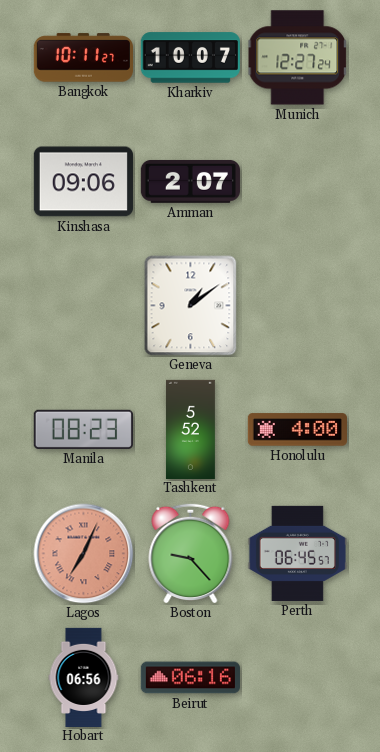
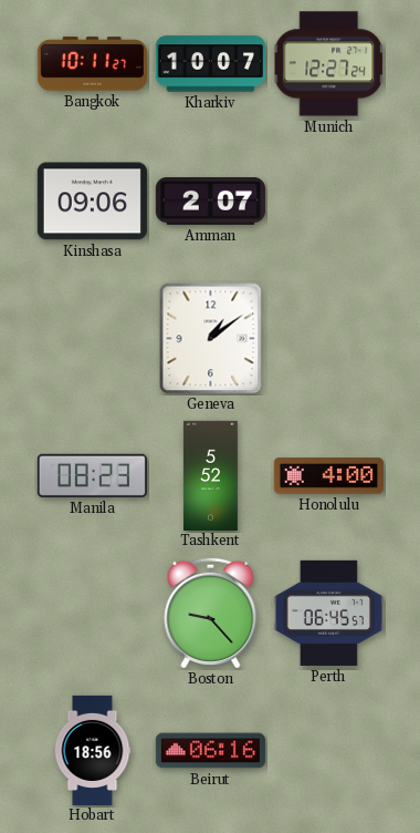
Lagos: 7:04 -> none
Hobart: 06:56 -> 18:56
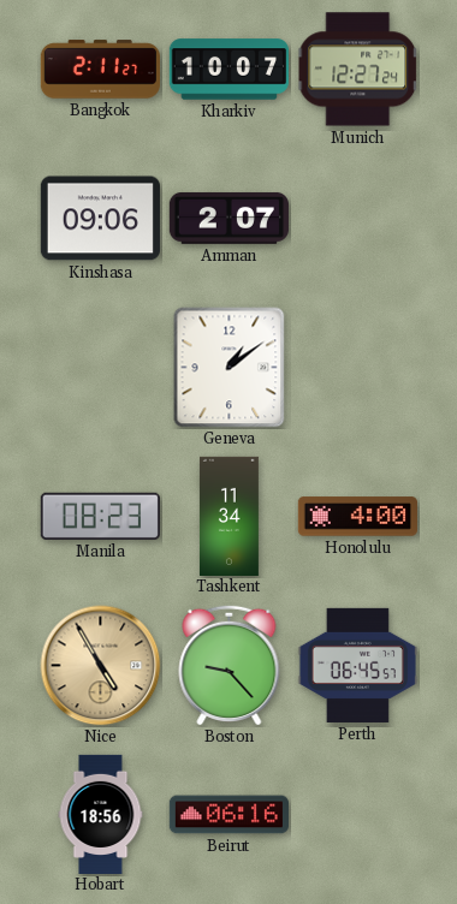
Bangkok: 10:11 -> 2:11
Tashkent: 5:52 -> 11:34
Nice: none -> 4:55
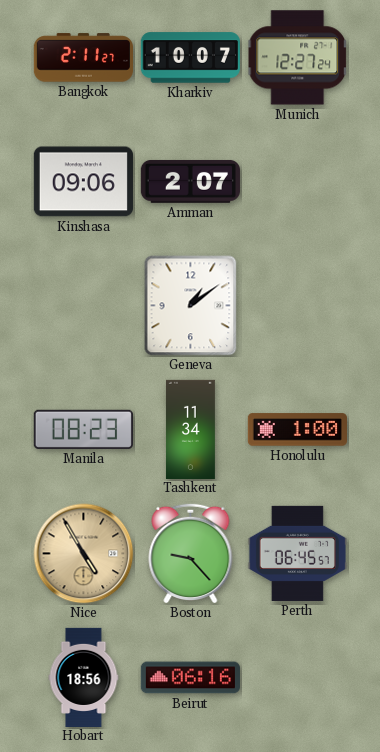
Honolulu: 4:00 -> 1:00
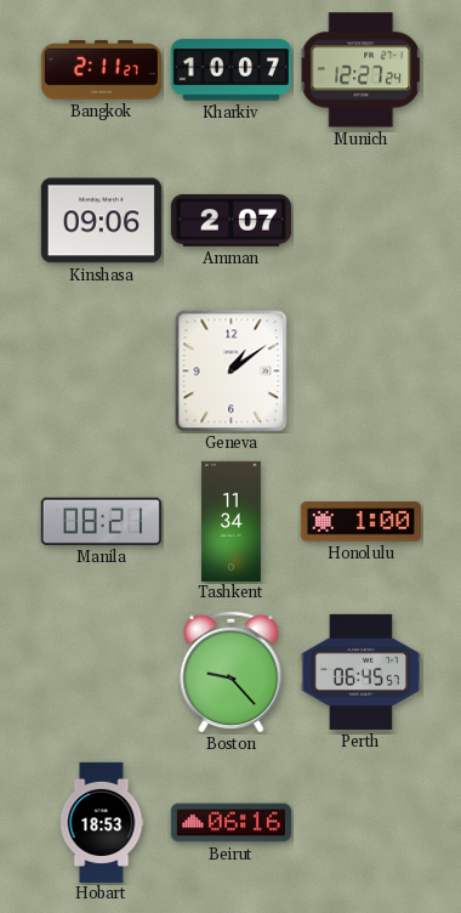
Manila: 08:23 -> 08:21
Nice: 4:55 -> none
Hobart: 18:56 -> 18:53
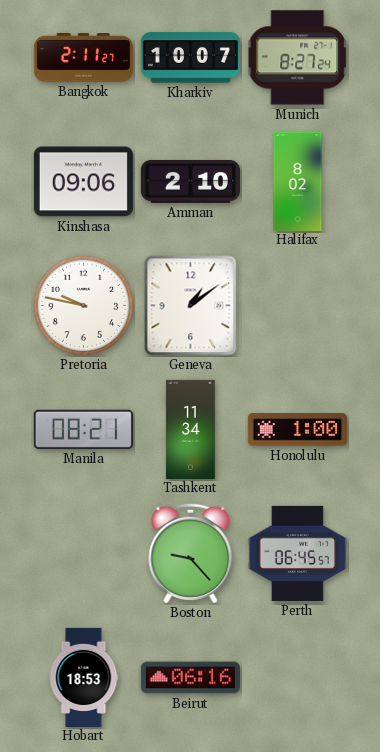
Munich: 12:27 -> 8:27
Amman: 2:07 -> 2:10
Halifax: none -> 8:02
Pretoria: none -> 9:47
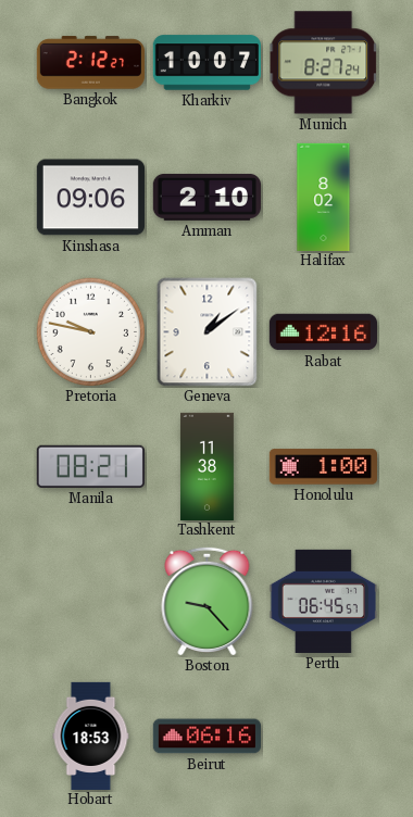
Bangkok: 2:11 -> 2:12
Rabat: none -> 12:16
Tashkent: 11:34 -> 11:38
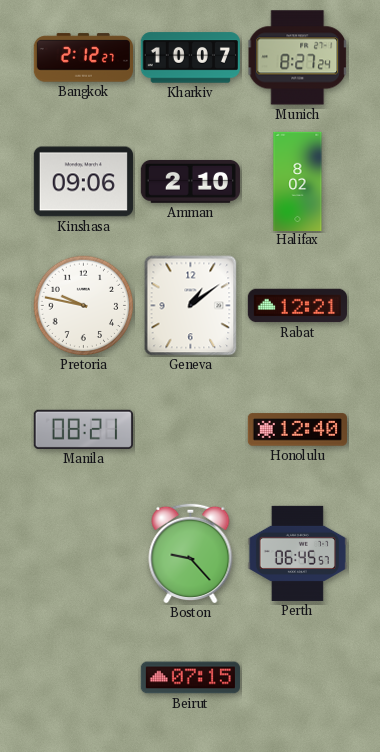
Rabat: 12:16 -> 12:21
Tashkent: 11:38 -> none
Honolulu: 1:00 -> 12:40
Hobart: 18:53 -> none
Beirut: 06:16 -> 07:15
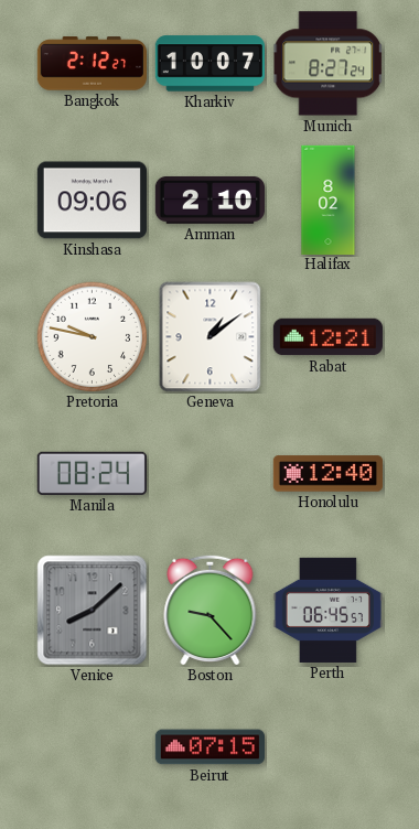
Manila: 08:21 -> 08:24
Venice: none -> 8:08
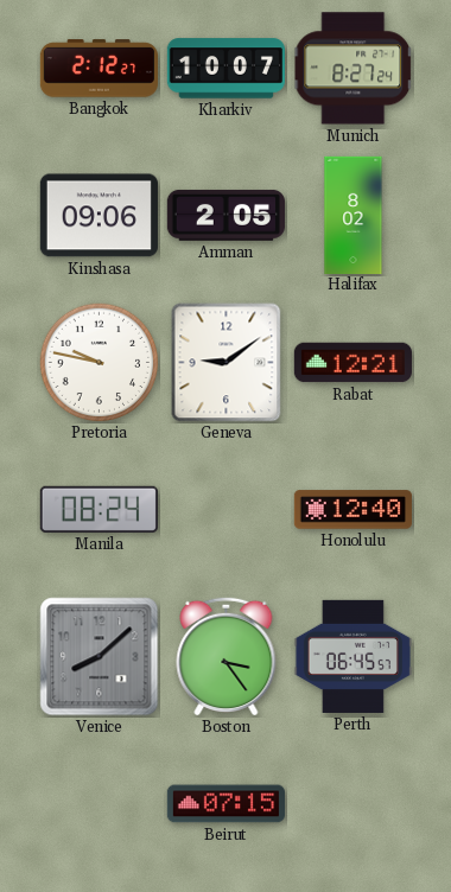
Amman: 2:10 -> 2:05
Geneva: 1:09 -> 9:09
Boston: 9:23 -> 3:24
